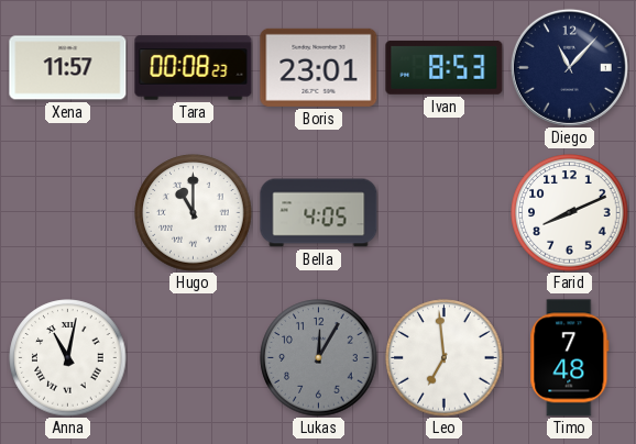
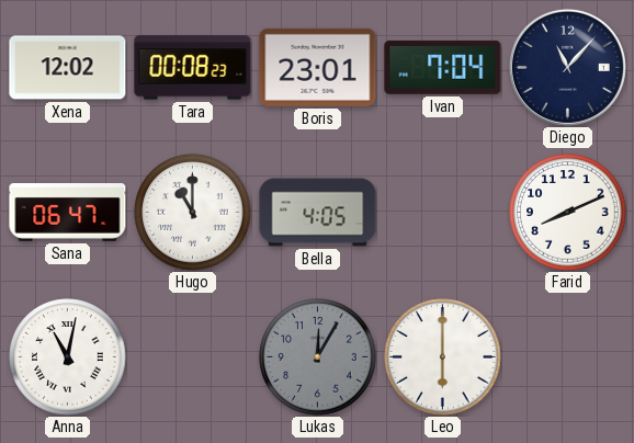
Xena: 11:57 -> 12:02
Ivan: 8:53 -> 7:04
Sana: none -> 06:47
Leo: 6:59 -> 6:00
Timo: 7:48 -> none
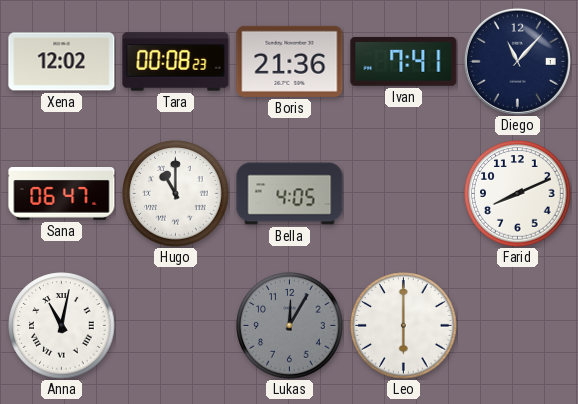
Boris: 23:01 -> 21:36
Ivan: 7:04 -> 7:41
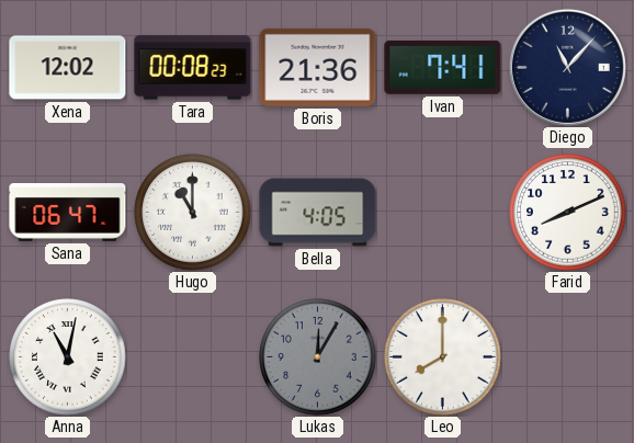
Leo: 6:00 -> 8:00
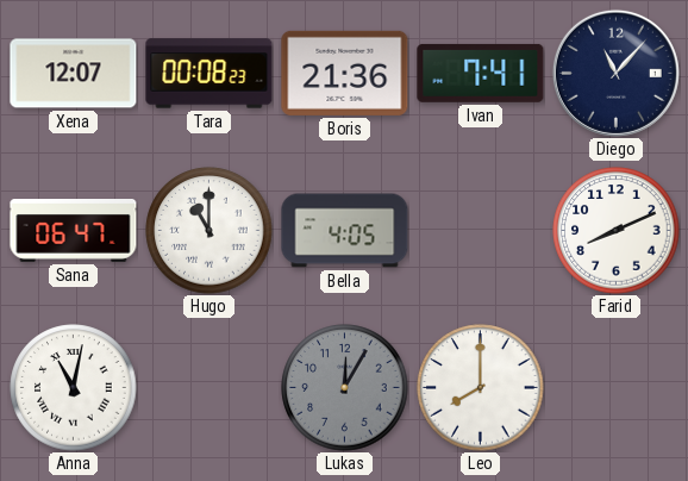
Xena: 12:02 -> 12:07
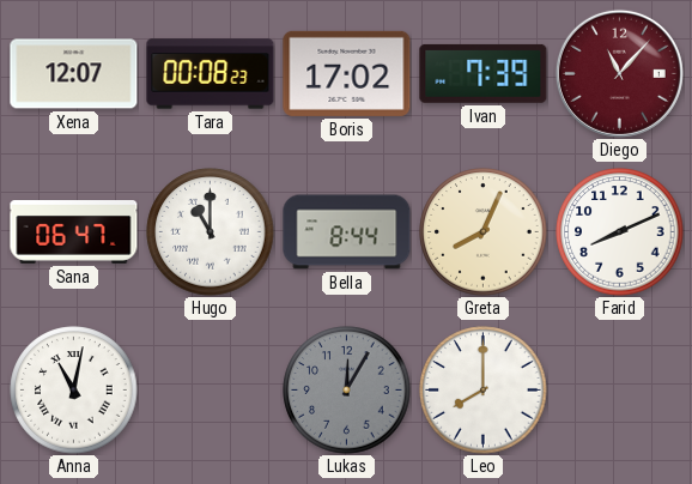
Boris: 21:36 -> 17:02
Ivan: 7:41 -> 7:39
Diego dial: navy -> burgundy
Bella: 4:05 -> 8:44
Greta: none -> 8:04
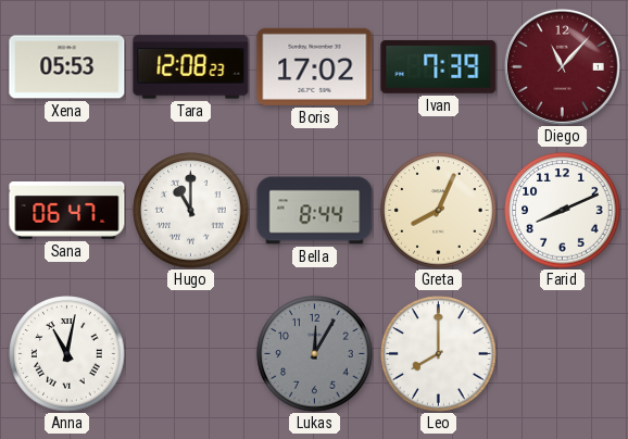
Xena: 12:07 -> 05:53
Tara: 00:08 -> 12:08
